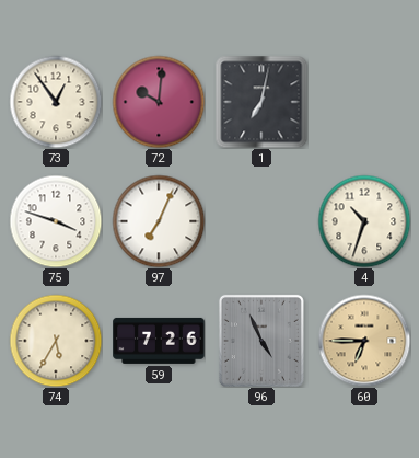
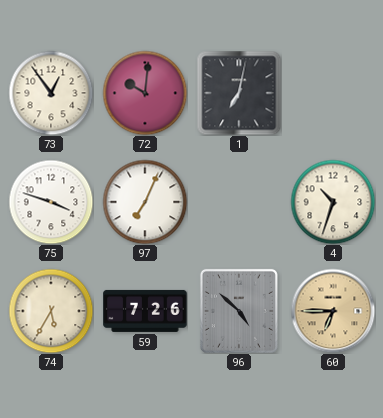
96: 4:56 -> 4:52
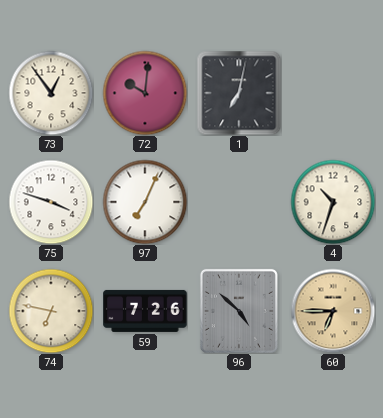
74: 5:35 -> 6:47
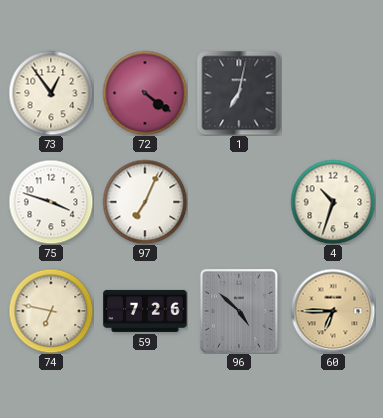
72: 10:01 -> 4:21
